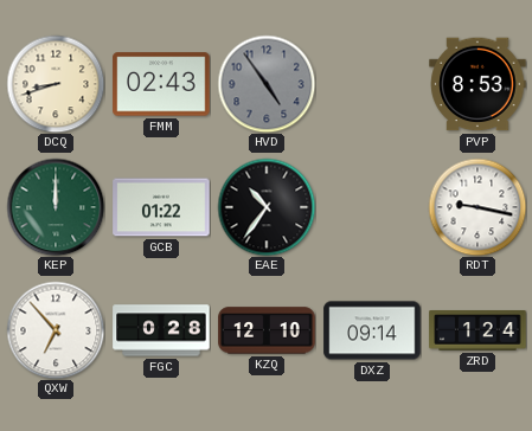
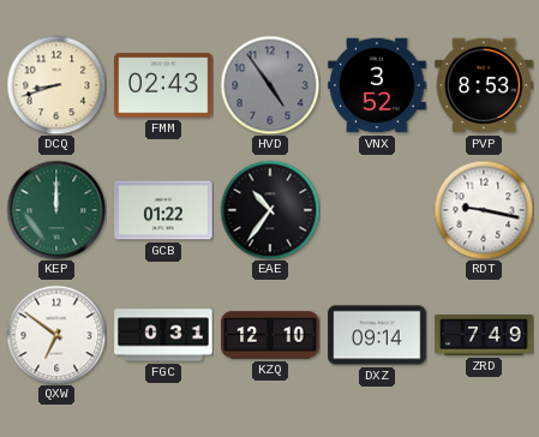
VNX: none -> 3:52
QXW: 6:53 -> 6:51
FGC: 0:28 -> 0:31
ZRD: 1:24 -> 7:49
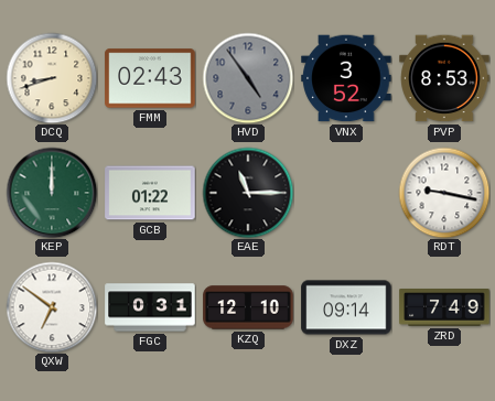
EAE: 10:36 -> 11:15
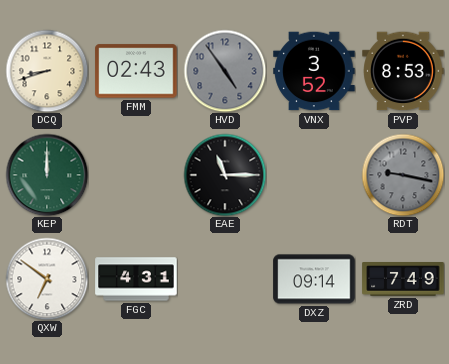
GCB: 01:22 -> none
RDT dial: white -> grey
FGC: 0:31 -> 4:31
KZQ: 12:10 -> none
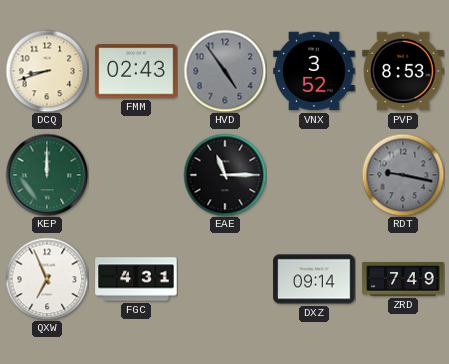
QXW: 6:51 -> 6:56
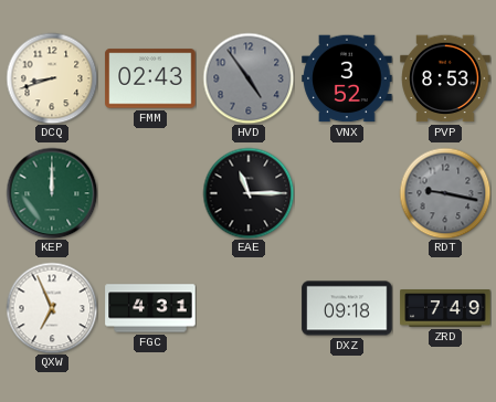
DXZ: 09:14 -> 09:18
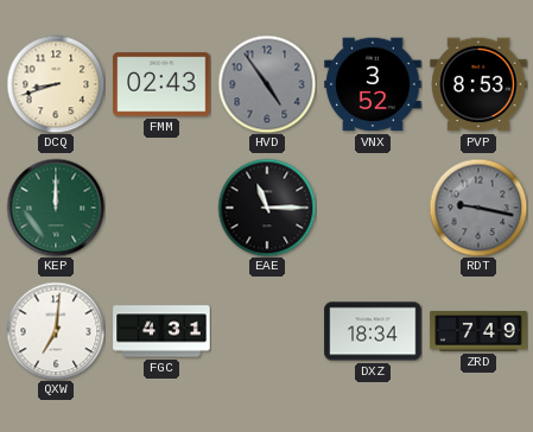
QXW: 6:56 -> 7:01
DXZ: 09:18 -> 18:34
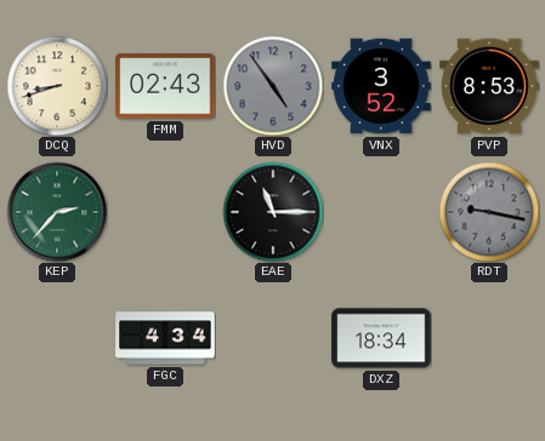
KEP: 12:00 -> 2:37
QXW: 7:01 -> none
FGC: 4:31 -> 4:34
ZRD: 7:49 -> none
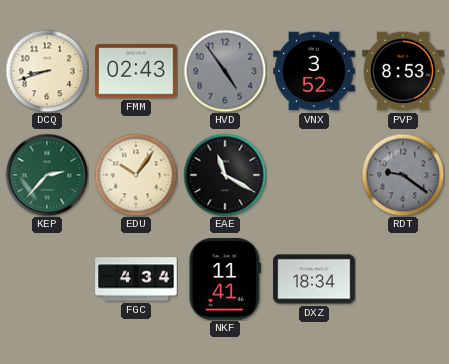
EDU: none -> 10:06
EAE: 11:15 -> 11:20
RDT: 9:17 -> 9:21
NKF: none -> 11:41
